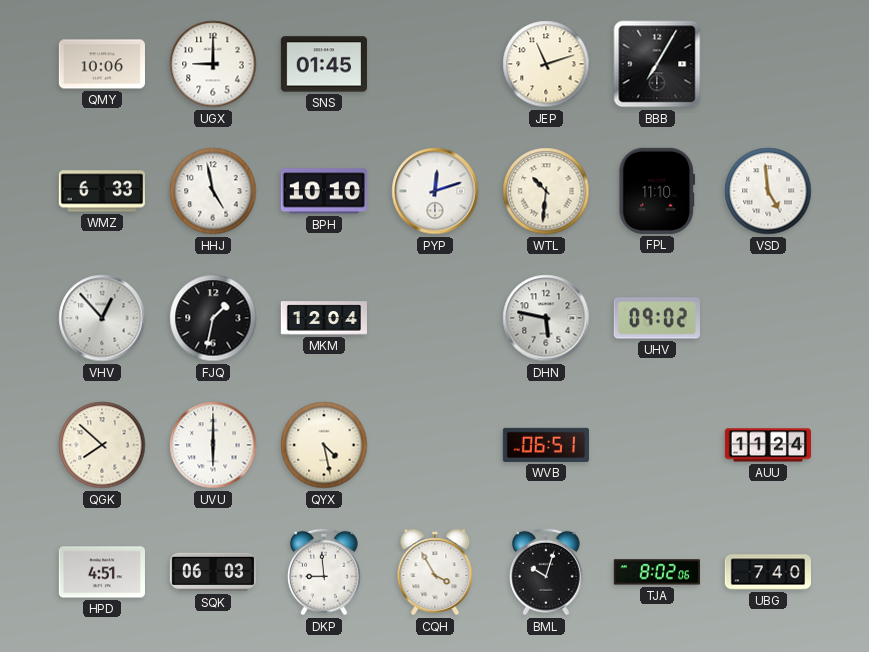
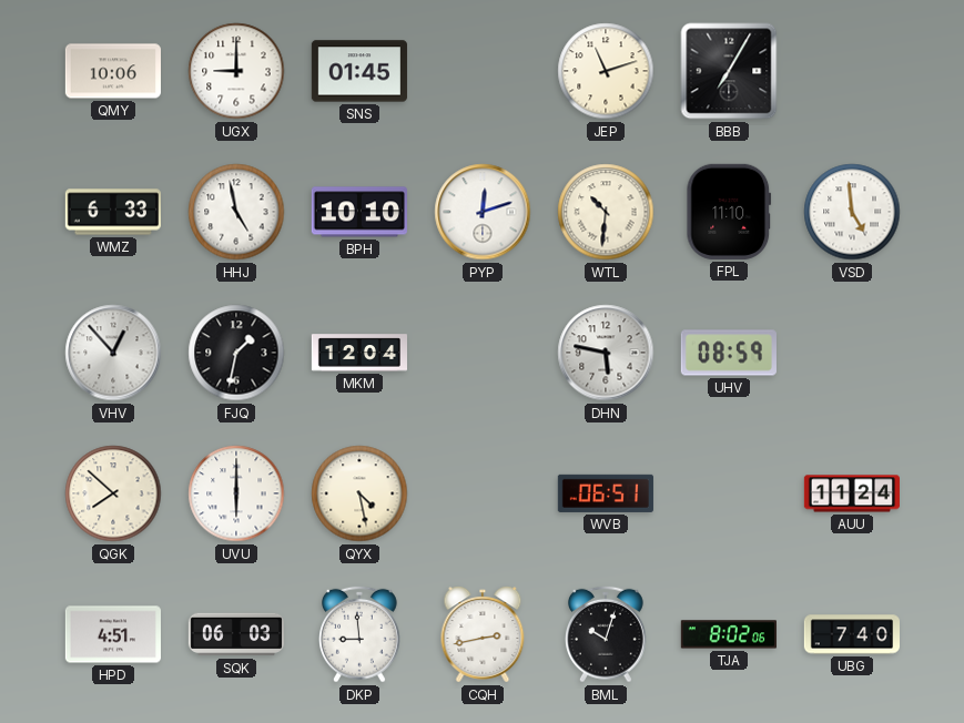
UHV: 09:02 -> 08:59
CQH: 3:55 -> 2:43
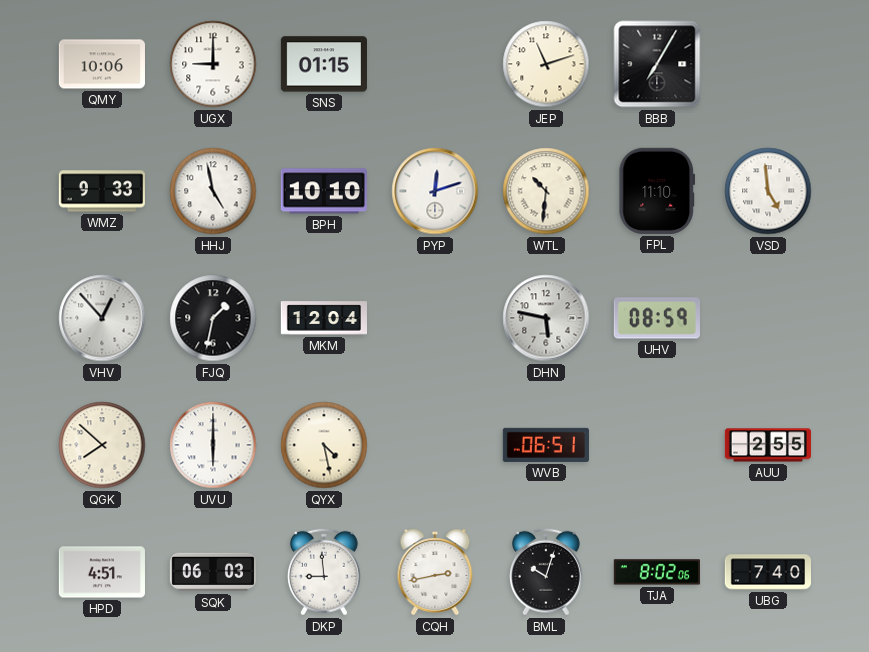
SNS: 01:45 -> 01:15
WMZ: 6:33 -> 9:33
AUU: 11:24 -> 2:55
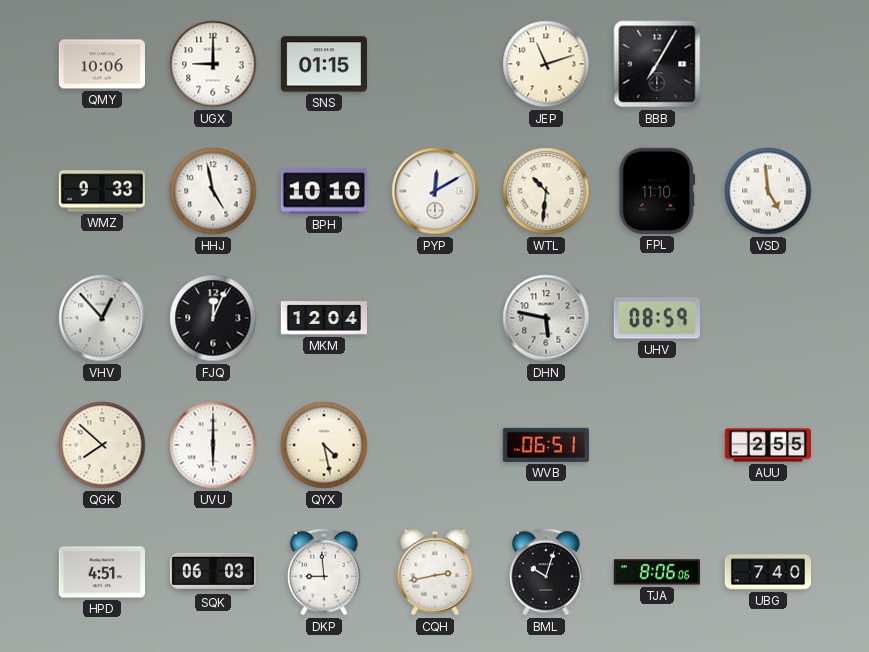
PYP: 12:12 -> 12:10
FJQ: 1:32 -> 12:04
TJA: 8:02 -> 8:06
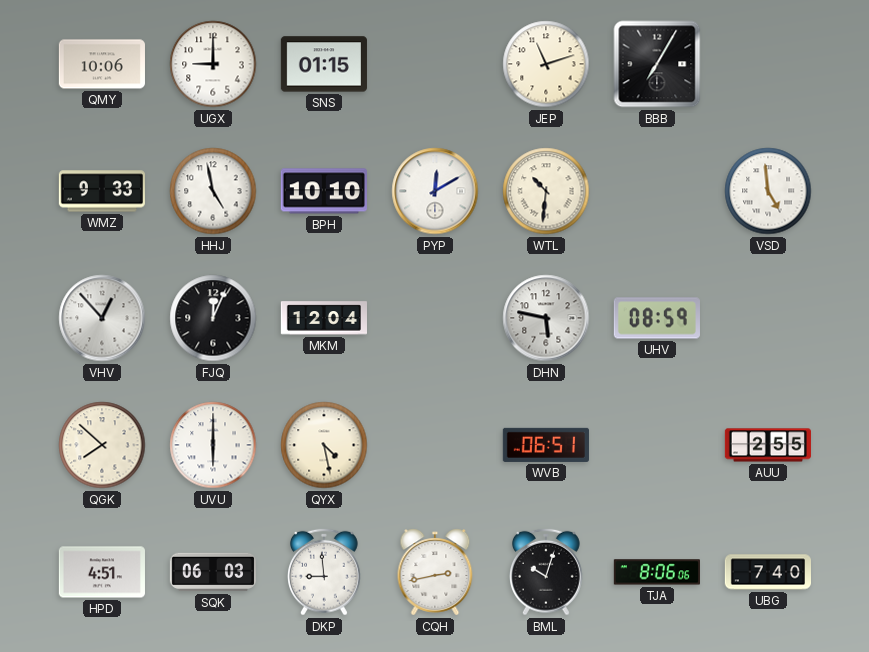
FPL: 11:10 -> none
